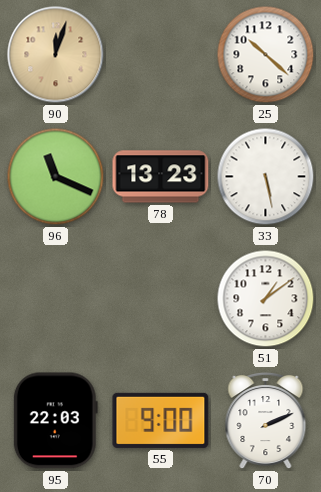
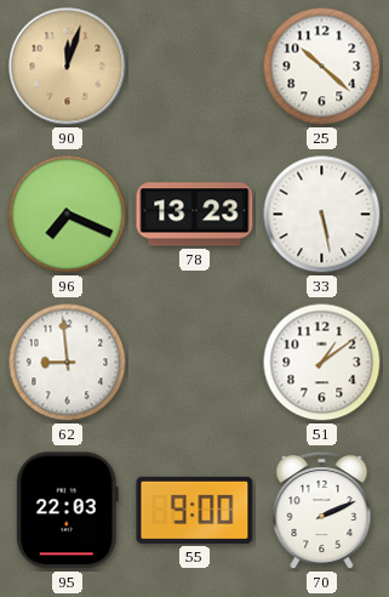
96: 11:19 -> 7:19
62: none -> 8:59
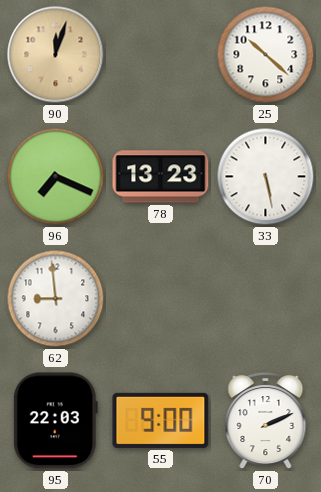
51: 1:09 -> none
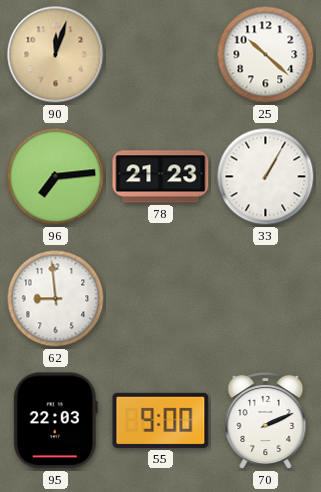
96: 7:19 -> 7:14
78: 13:23 -> 21:23
33: 5:28 -> 1:05
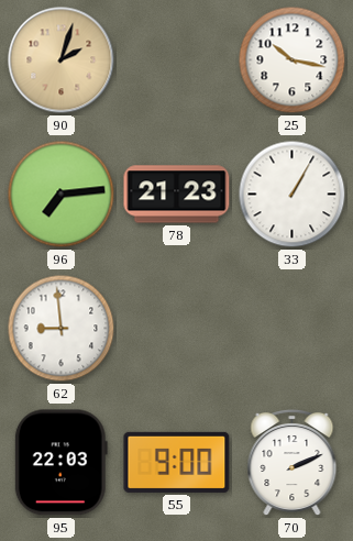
90: 12:03 -> 2:03
25: 10:22 -> 10:17
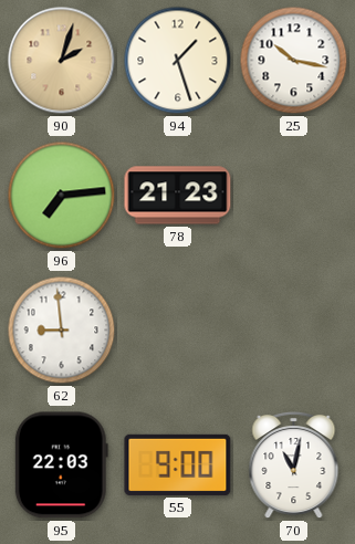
94: none -> 1:27
33: 1:05 -> none
70: 2:11 -> 11:02
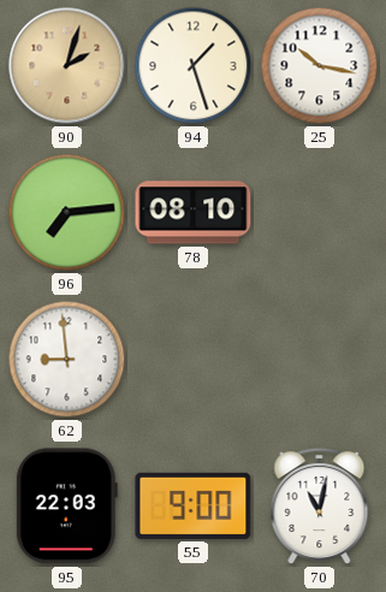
78: 21:23 -> 08:10
